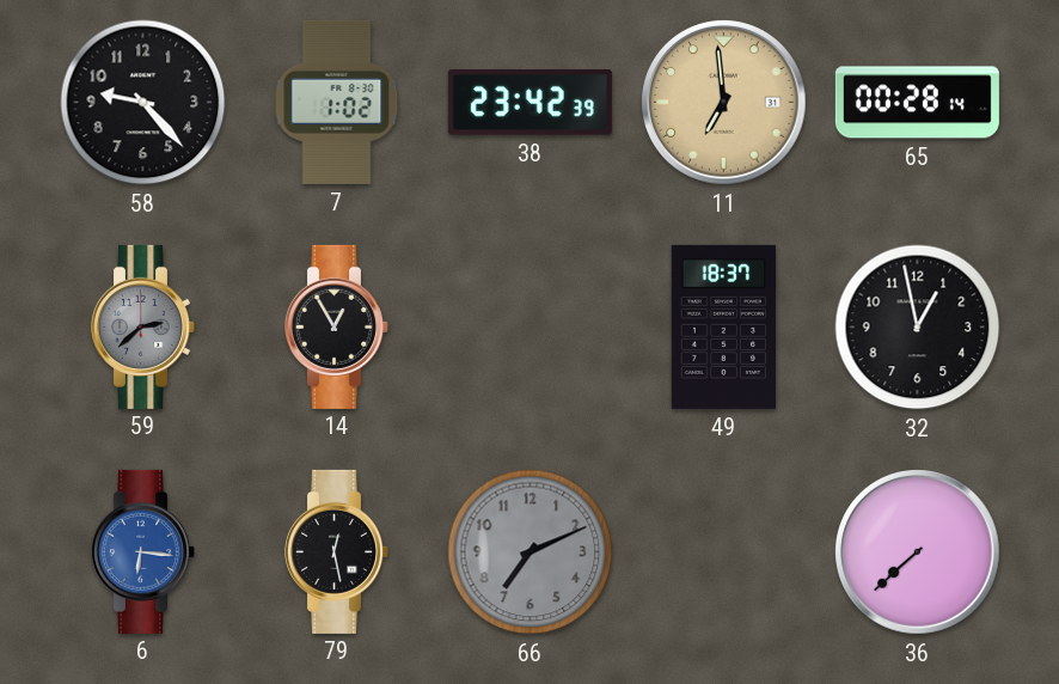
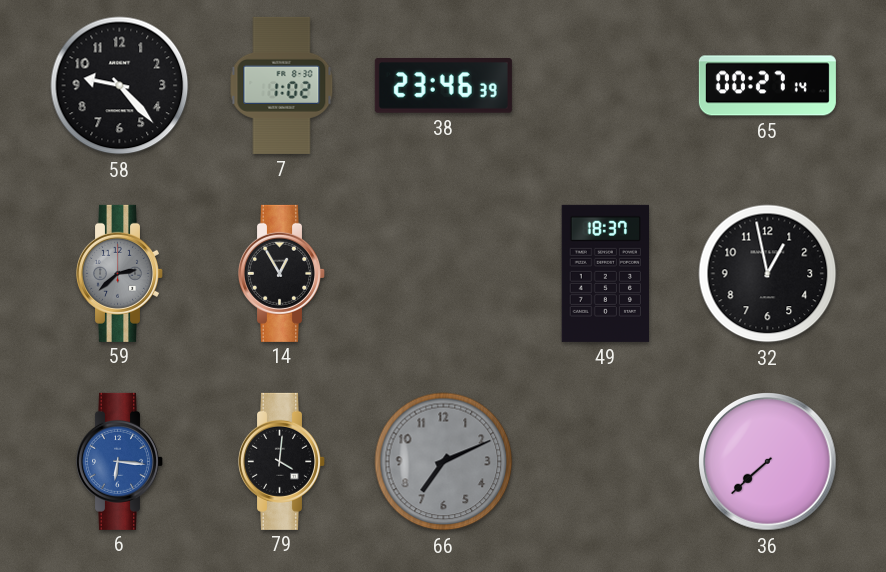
38: 23:42 -> 23:46
11: 6:59 -> none
65: 00:28 -> 00:27
79: 12:28 -> 4:01
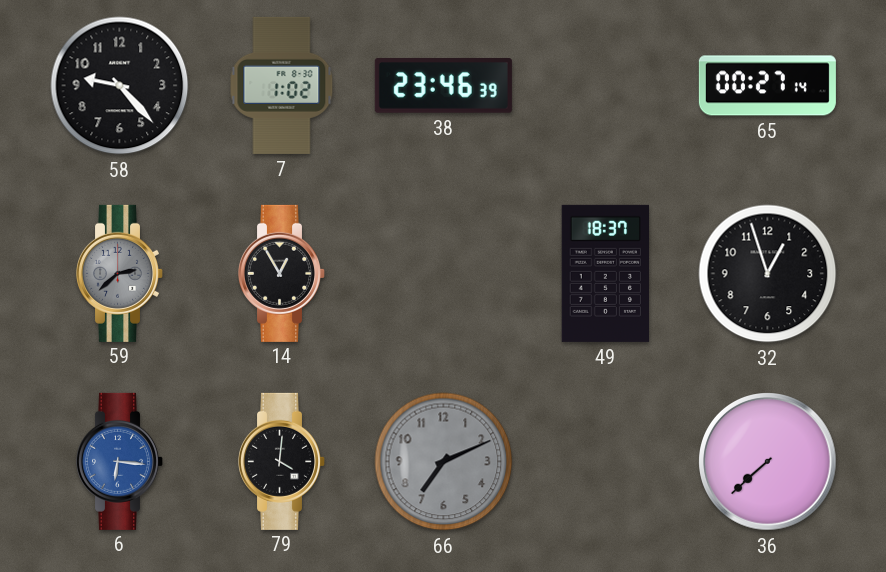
32: 12:58 -> 12:57
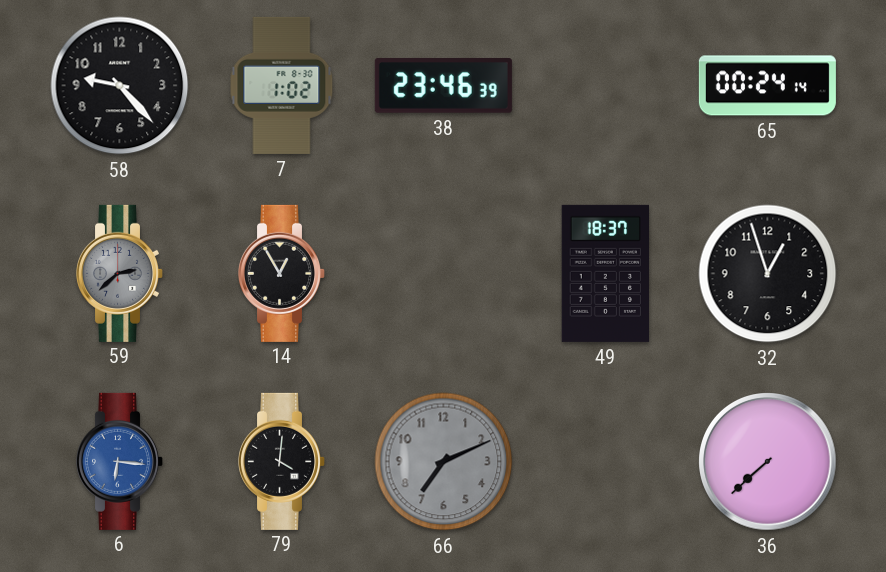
65: 00:27 -> 00:24
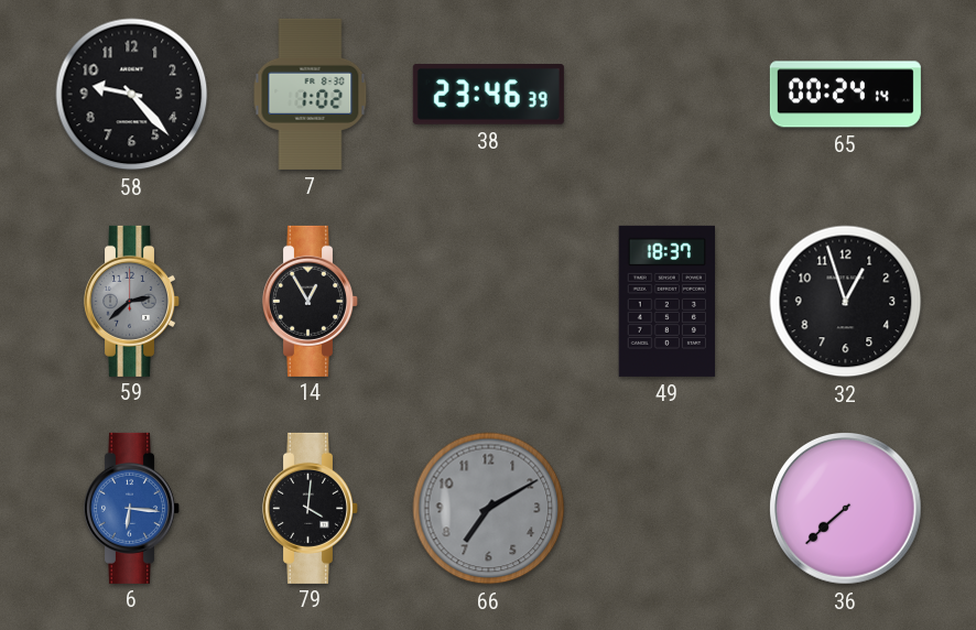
66: 7:11 -> 7:10
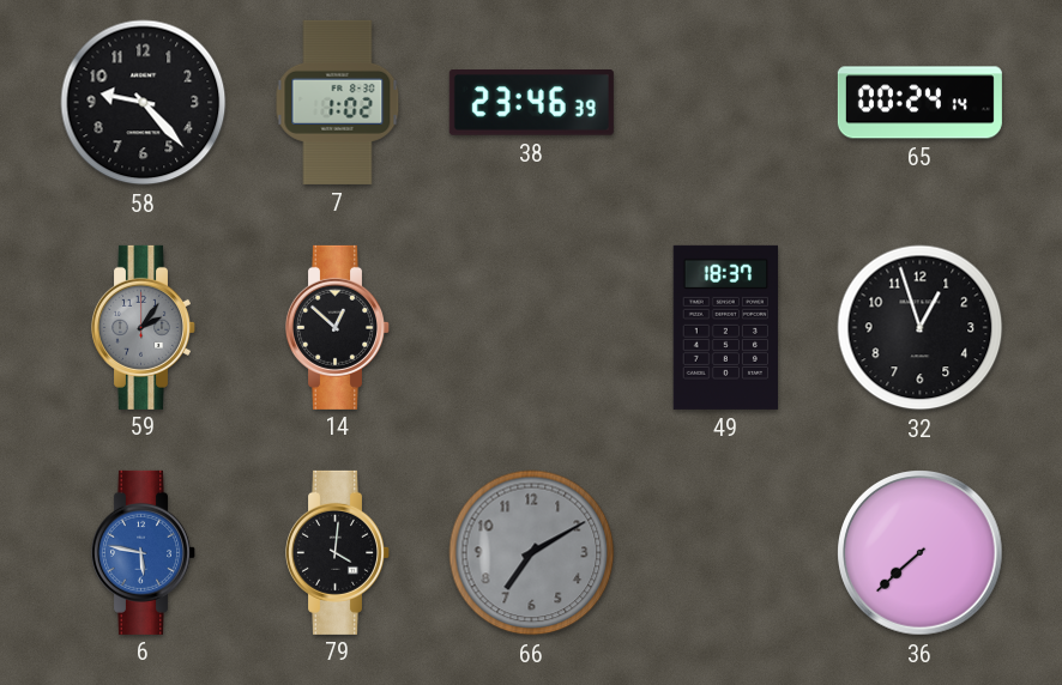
59: 2:38 -> 2:06
14: 12:55 -> 12:52
6: 6:16 -> 5:47
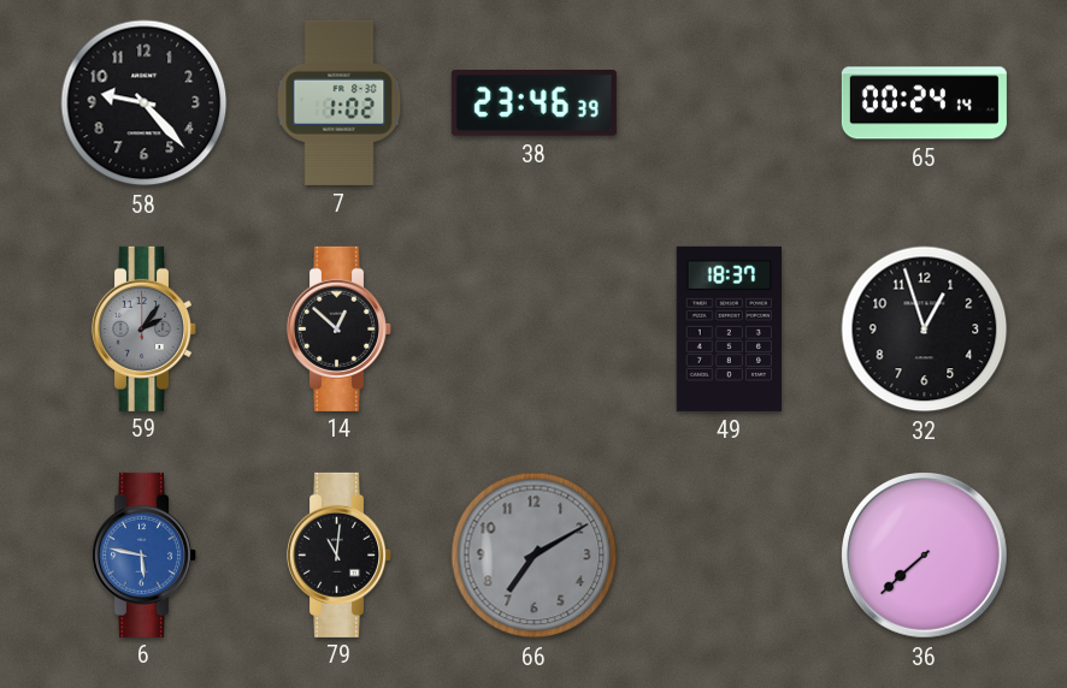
79: 4:01 -> 11:01
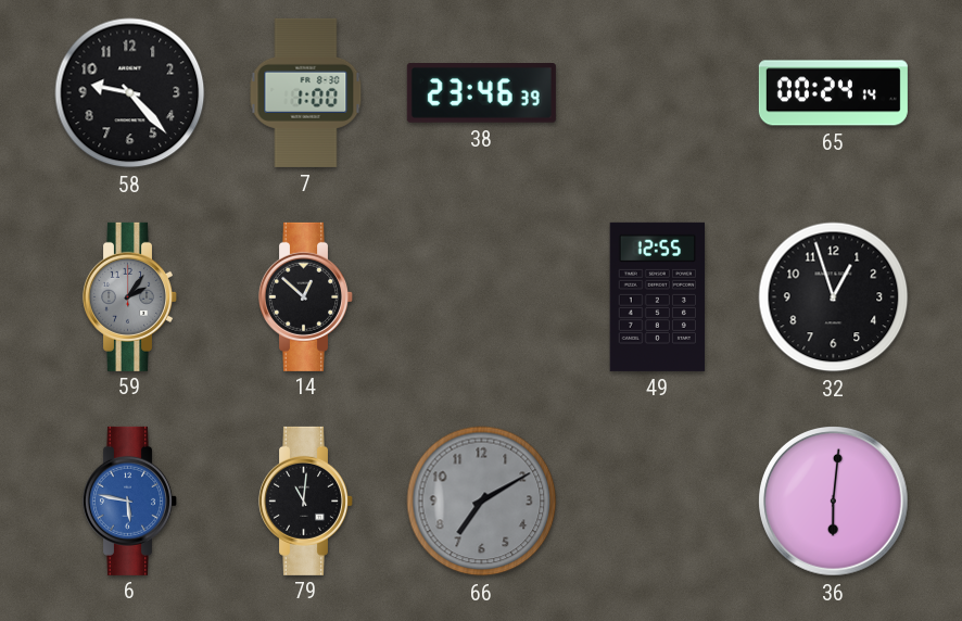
7: 1:02 -> 1:00
49: 18:37 -> 12:55
36: 7:38 -> 6:01
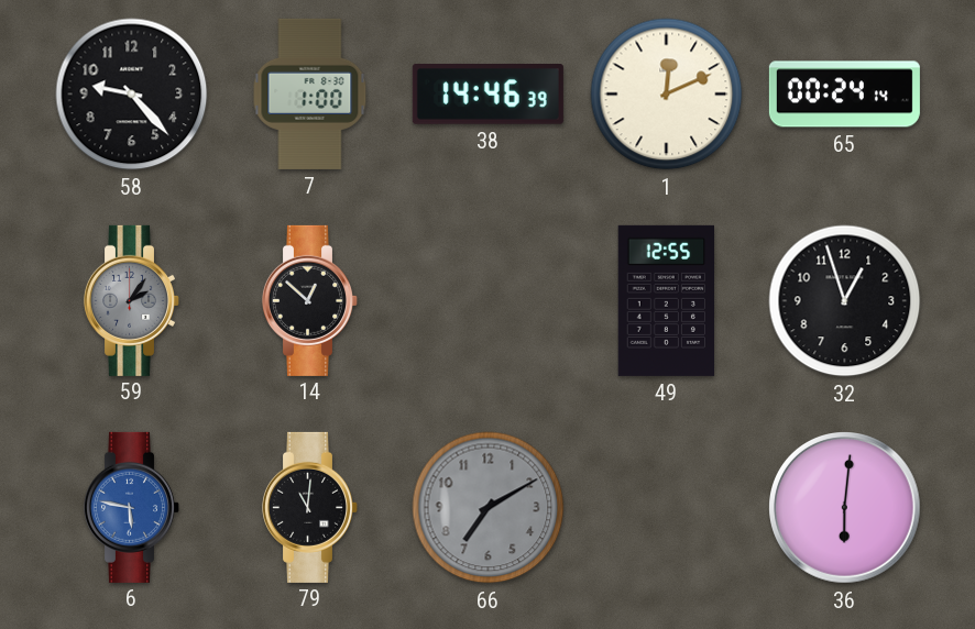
38: 23:46 -> 14:46
1: none -> 12:11
